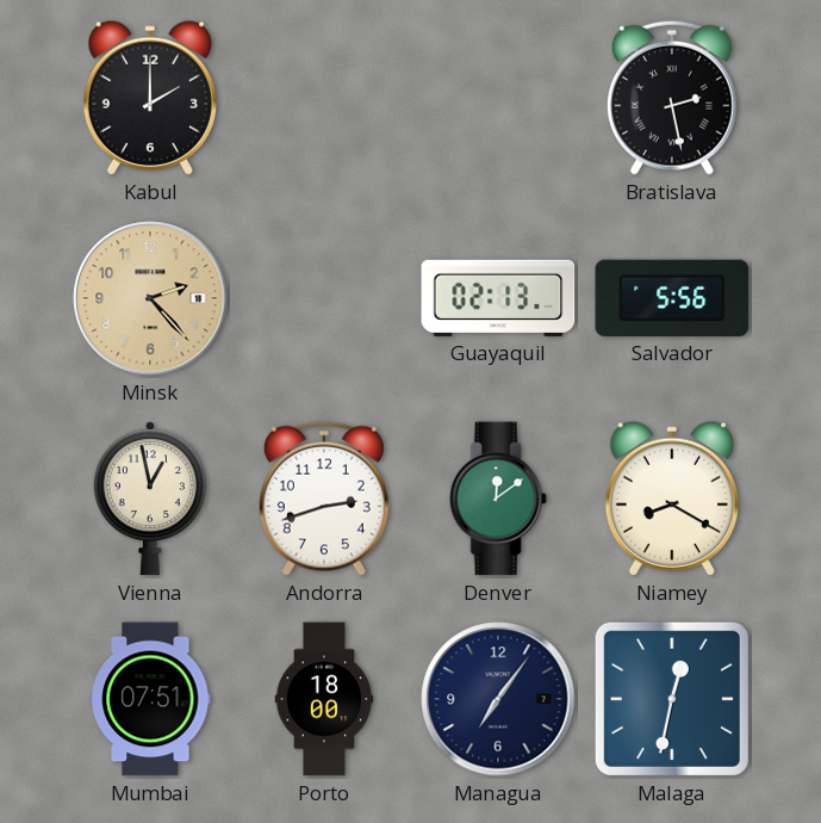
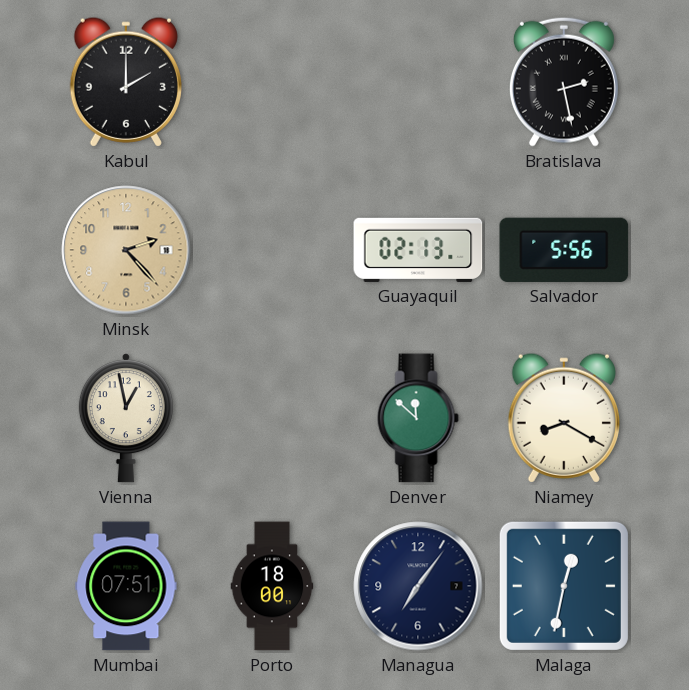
Andorra: 2:42 -> none
Denver: 12:09 -> 11:52
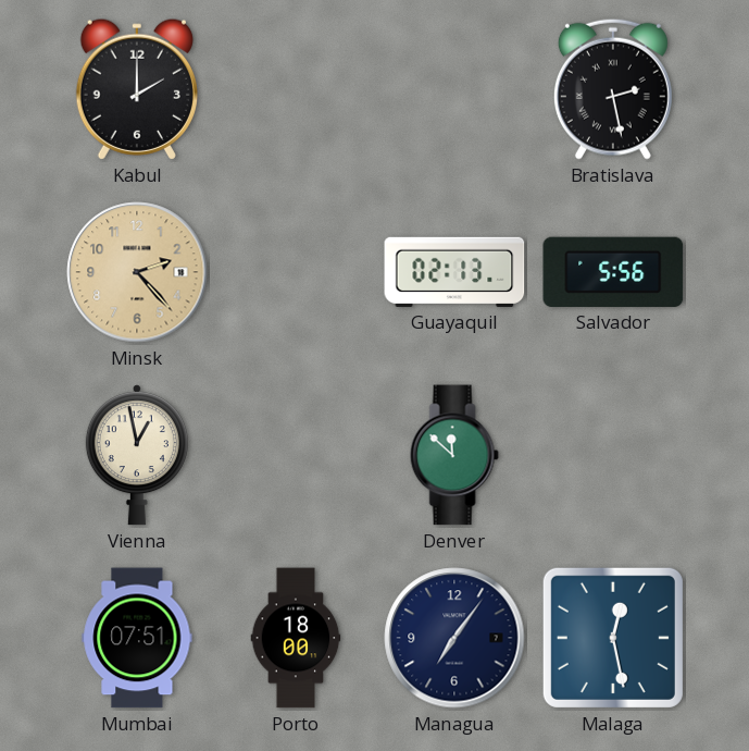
Niamey: 8:20 -> none
Malaga: 12:32 -> 12:28
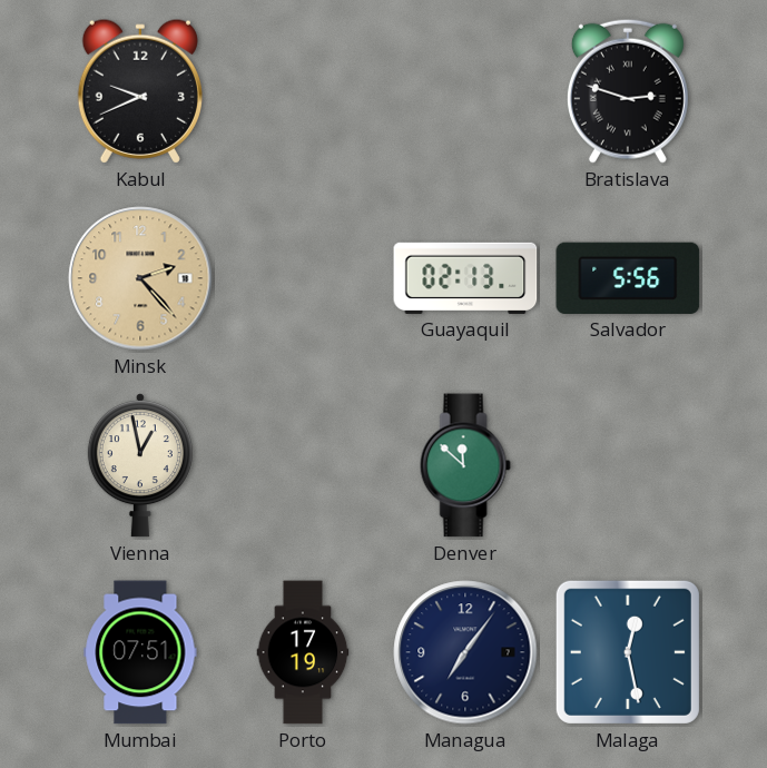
Kabul: 2:00 -> 9:41
Bratislava: 2:28 -> 2:48
Porto: 18:00 -> 17:19
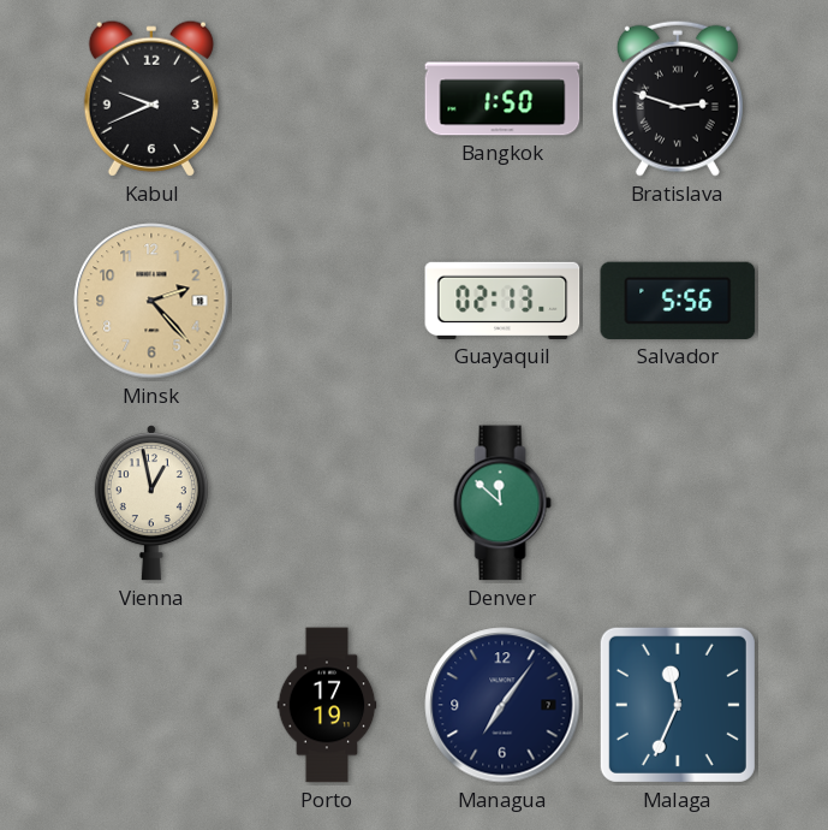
Bangkok: none -> 1:50
Mumbai: 07:51 -> none
Malaga: 12:28 -> 11:34
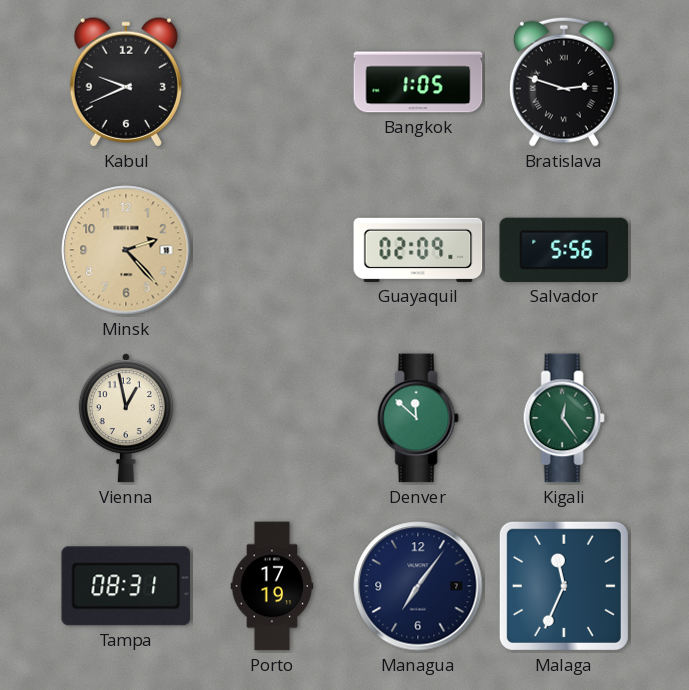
Bangkok: 1:50 -> 1:05
Guayaquil: 02:13 -> 02:09
Kigali: none -> 12:24
Tampa: none -> 08:31
